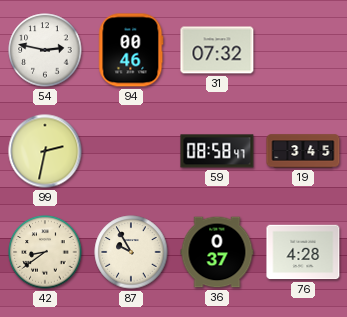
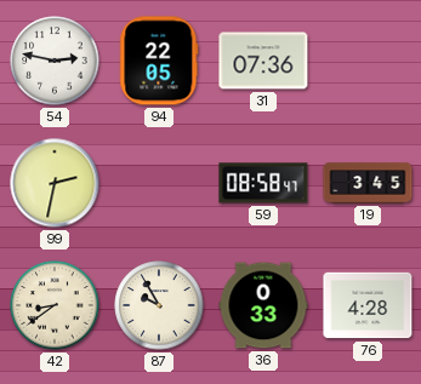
94: 00:46 -> 22:05
31: 07:32 -> 07:36
36: 0:37 -> 0:33
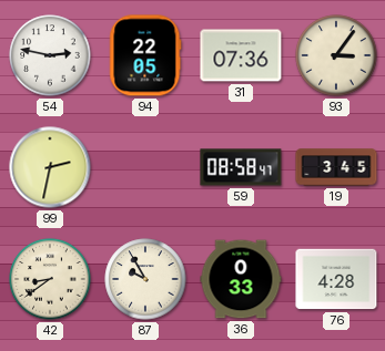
93: none -> 3:06
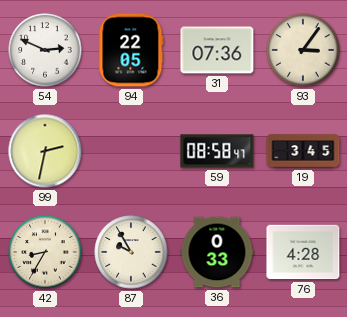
54: 2:47 -> 2:49
42: 8:39 -> 8:35
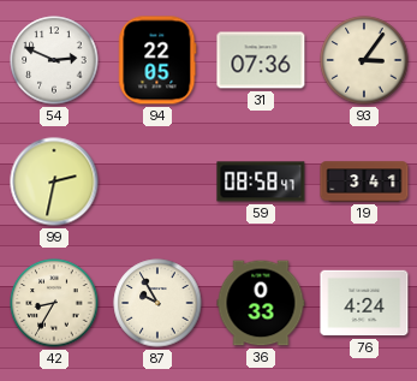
19: 3:45 -> 3:41
76: 4:28 -> 4:24
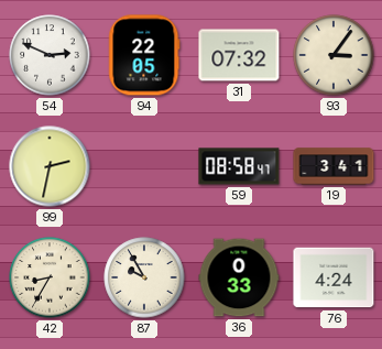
31: 07:36 -> 07:32
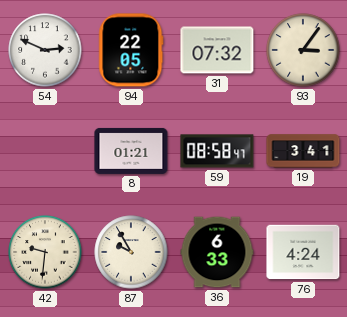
99: 2:32 -> none
8: none -> 01:21
42: 8:35 -> 9:31
36: 0:33 -> 6:33
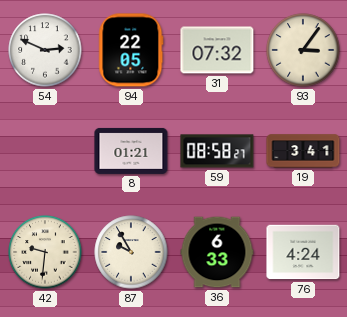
59: 08:58:47 -> 08:58:27
